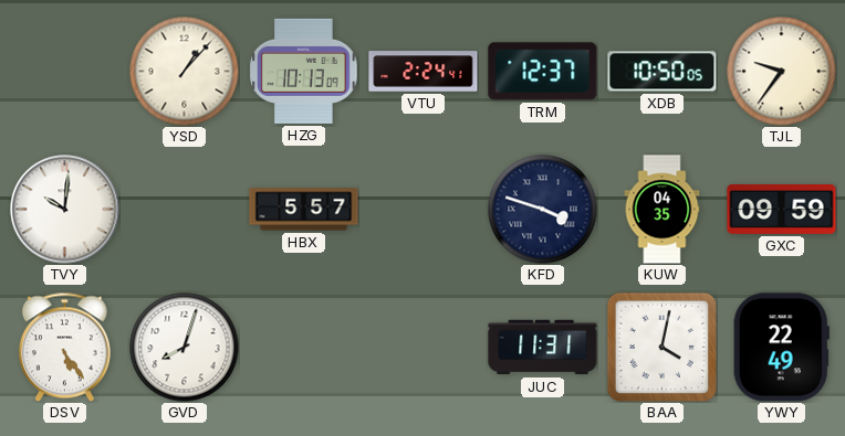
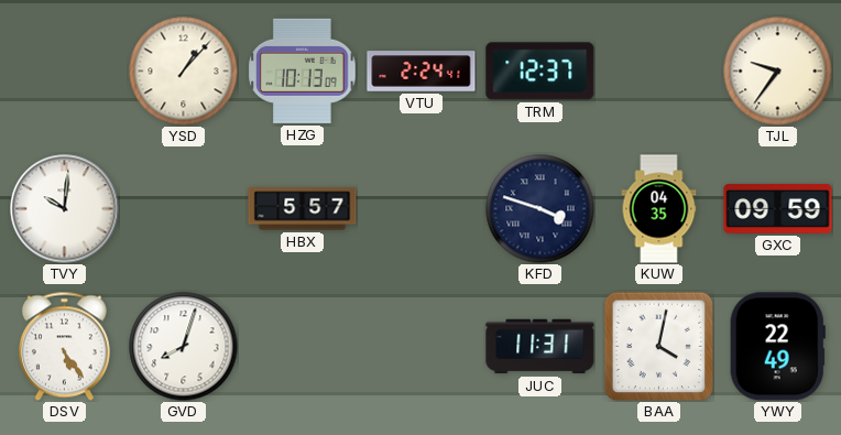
XDB: 10:50 -> none
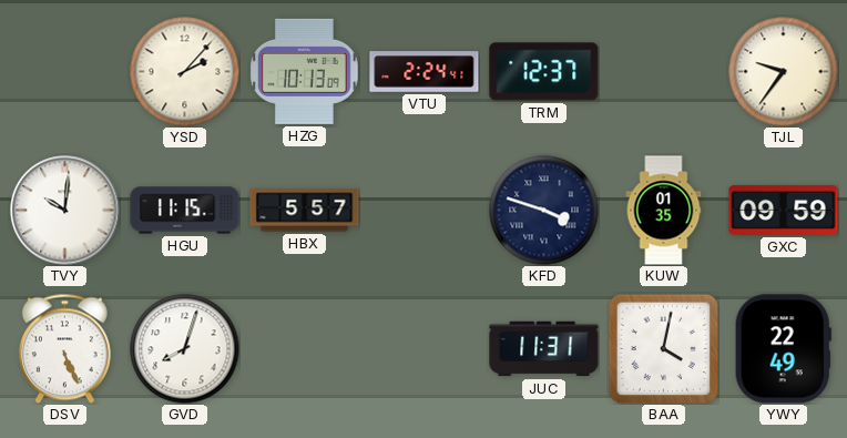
YSD: 1:07 -> 2:07
HGU: none -> 11:15
KUW: 04:35 -> 01:35
DSV: 5:24 -> 5:26
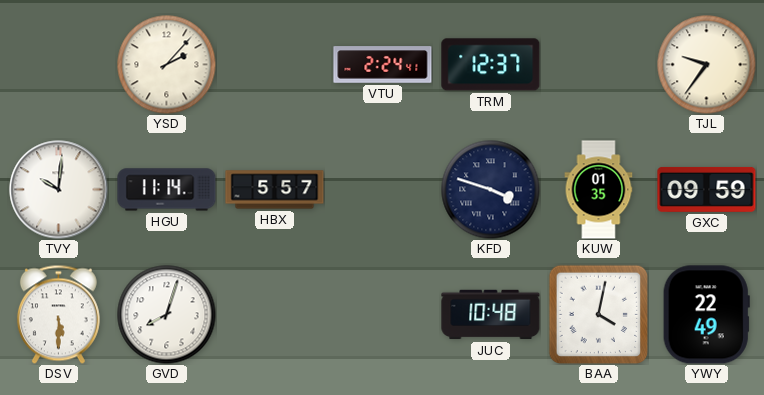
HZG: 10:13 -> none
HGU: 11:15 -> 11:14
DSV: 5:26 -> 5:30
JUC: 11:31 -> 10:48
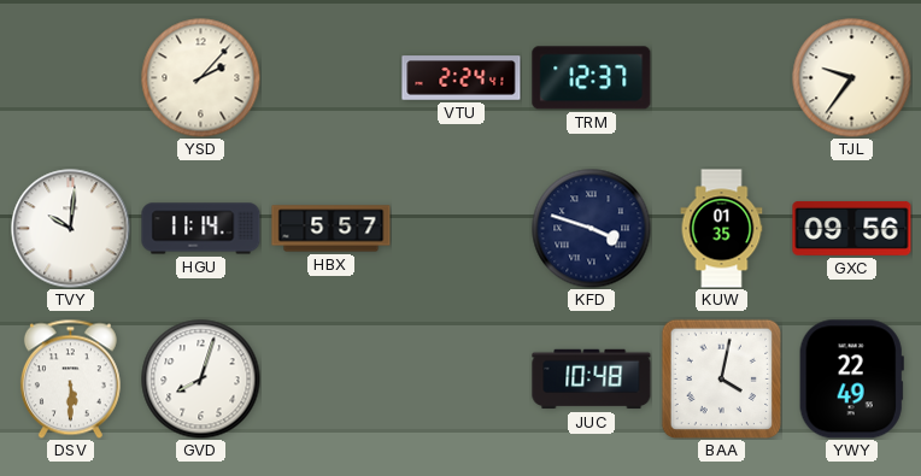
GXC: 09:59 -> 09:56
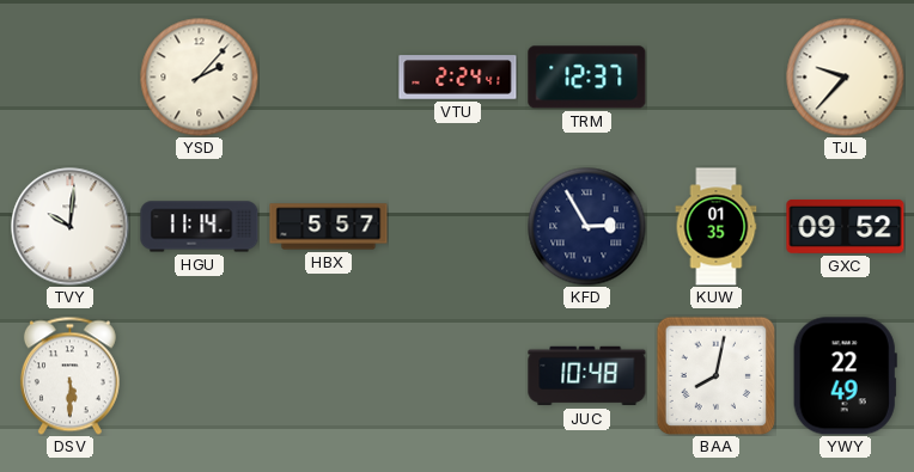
TJL: 9:36 -> 9:37
KFD: 3:48 -> 2:55
GXC: 09:56 -> 09:52
GVD: 8:03 -> none
BAA: 4:02 -> 8:02
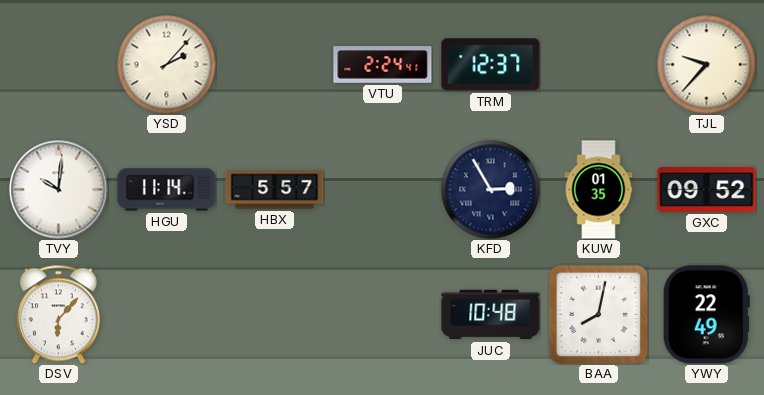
DSV: 5:30 -> 6:07
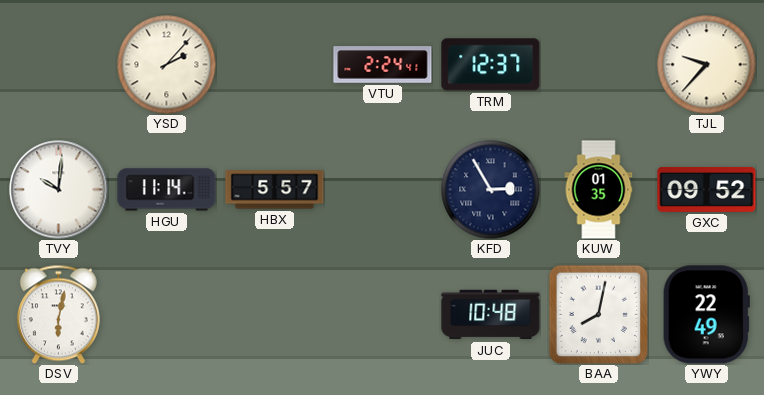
DSV: 6:07 -> 6:02
